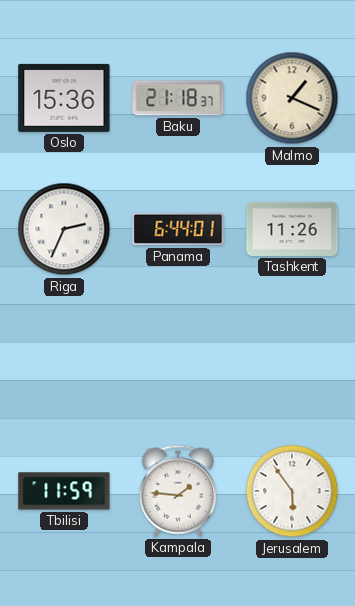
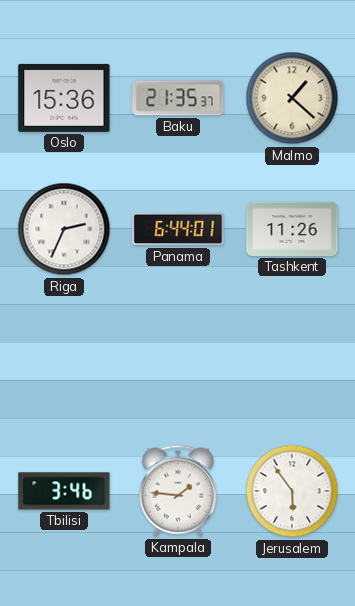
Baku: 21:18 -> 21:35
Malmo: 1:19 -> 1:22
Tbilisi: 11:59 -> 3:46
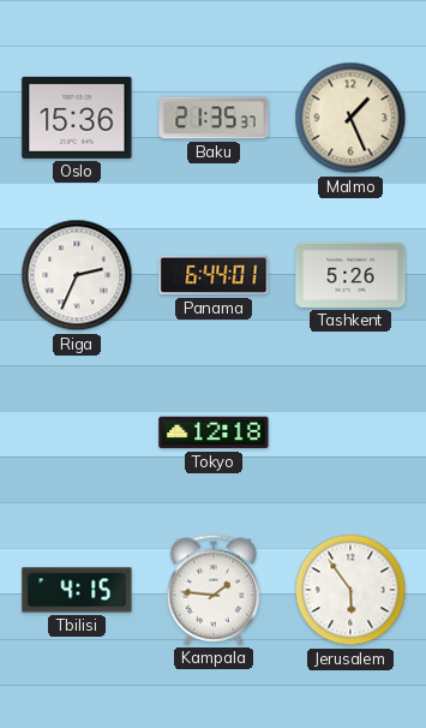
Malmo: 1:22 -> 1:26
Tashkent: 11:26 -> 5:26
Tokyo: none -> 12:18
Tbilisi: 3:46 -> 4:15
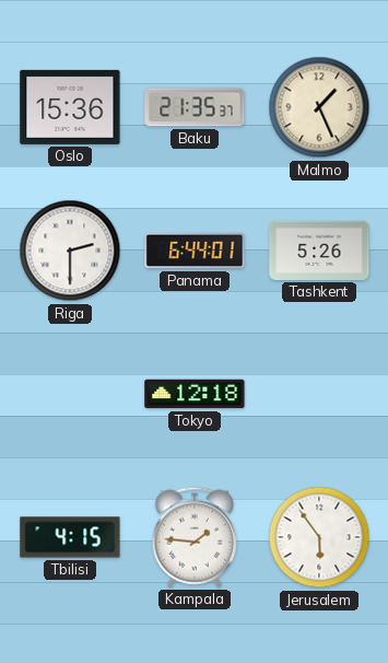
Riga: 2:34 -> 2:30
